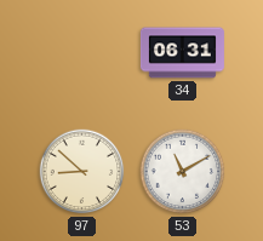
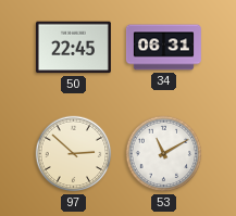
50: none -> 22:45
97: 8:52 -> 2:52
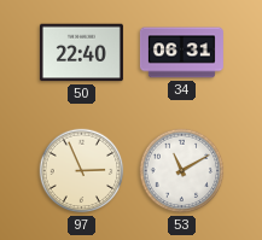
50: 22:45 -> 22:40
97: 2:52 -> 2:56
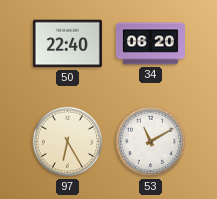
34: 06:31 -> 06:20
97: 2:56 -> 6:25
